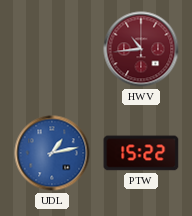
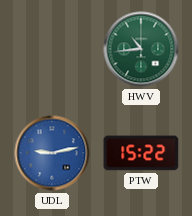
HWV dial: burgundy -> green
UDL: 1:13 -> 9:13
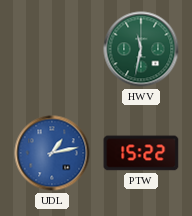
HWV: 10:44 -> 11:32
UDL: 9:13 -> 1:13
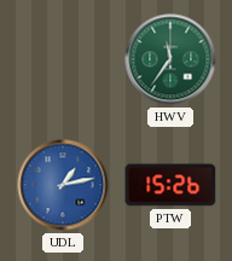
HWV: 11:32 -> 11:36
PTW: 15:22 -> 15:26
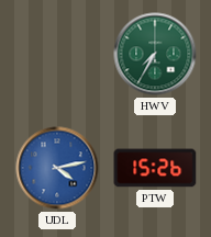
HWV: 11:36 -> 7:35
UDL: 1:13 -> 4:13
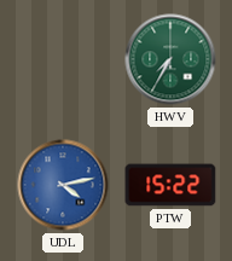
PTW: 15:26 -> 15:22
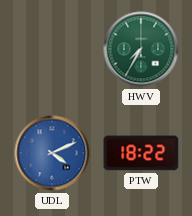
UDL: 4:13 -> 4:11
PTW: 15:22 -> 18:22
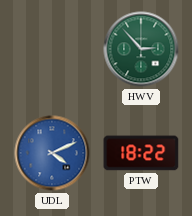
HWV: 7:35 -> 2:53
